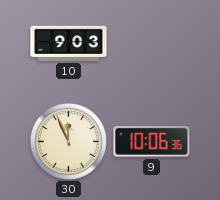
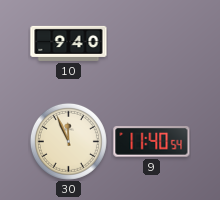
10: 9:03 -> 9:40
9: 10:06 -> 11:40
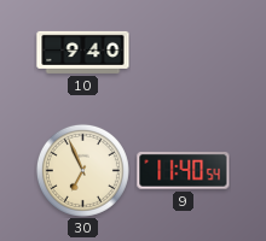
30: 11:56 -> 6:56
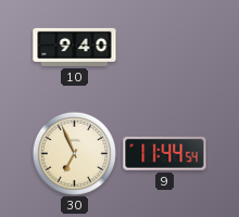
9: 11:40 -> 11:44
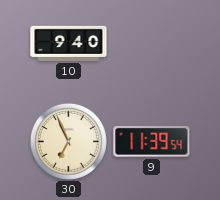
9: 11:44 -> 11:39
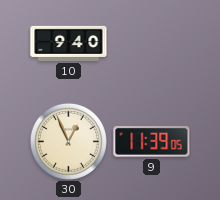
30: 6:56 -> 12:56
9: 11:39:54 -> 11:39:05
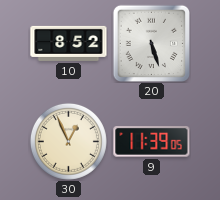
10: 9:40 -> 8:52
20: none -> 5:27
